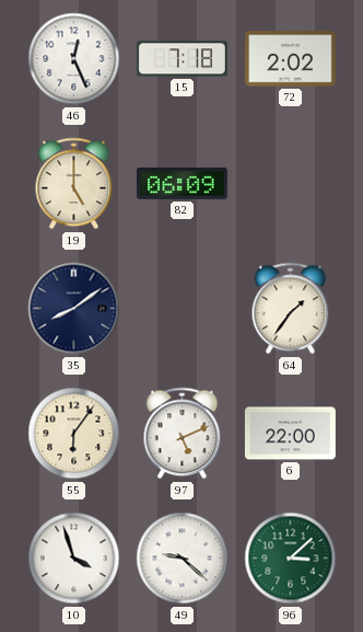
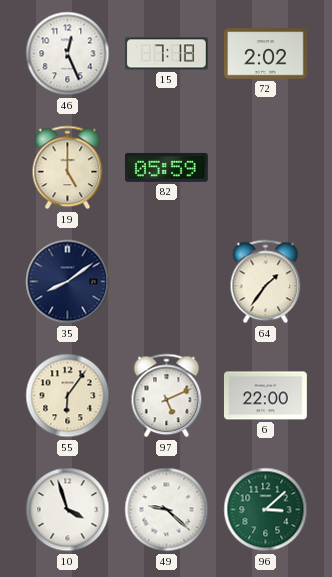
82: 06:09 -> 05:59
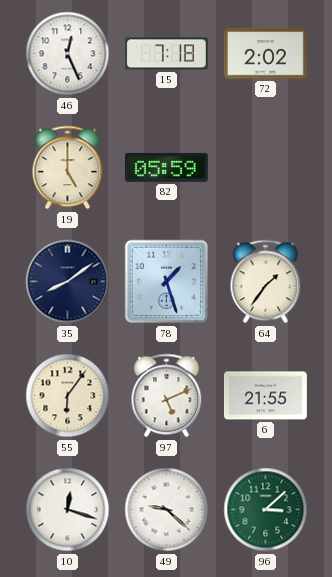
78: none -> 1:27
6: 22:00 -> 21:55
10: 3:57 -> 12:18
